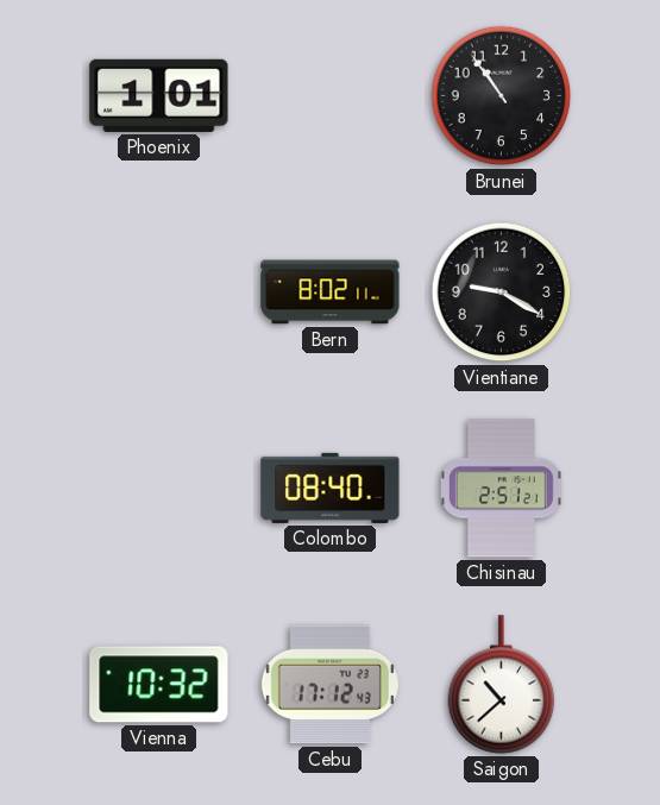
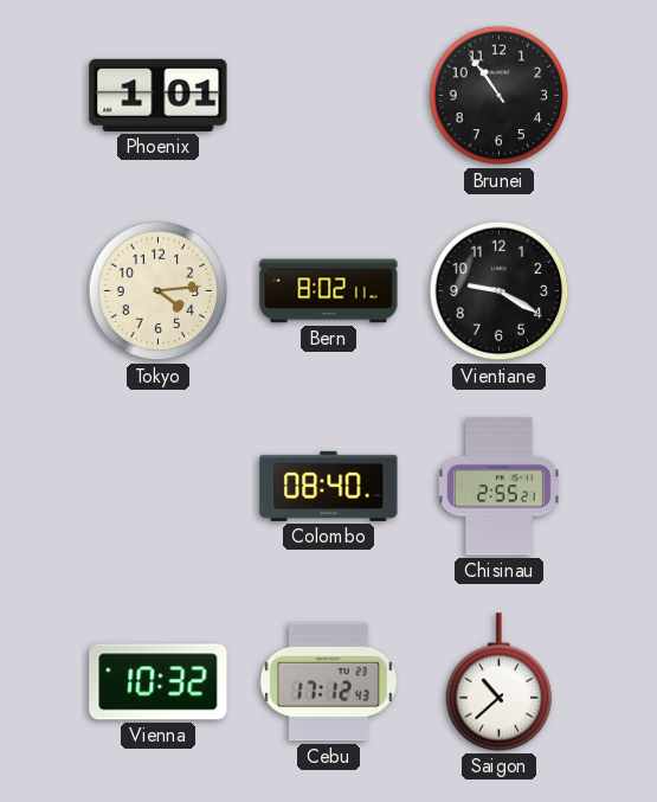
Tokyo: none -> 4:14
Chisinau: 2:51 -> 2:55
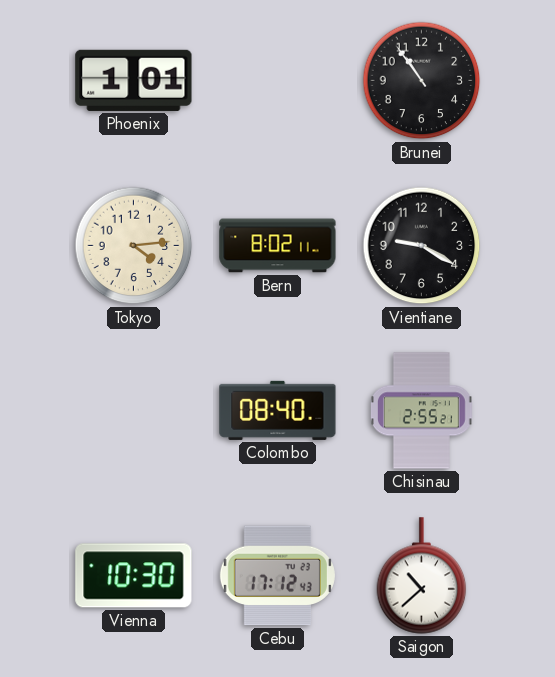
Vienna: 10:32 -> 10:30
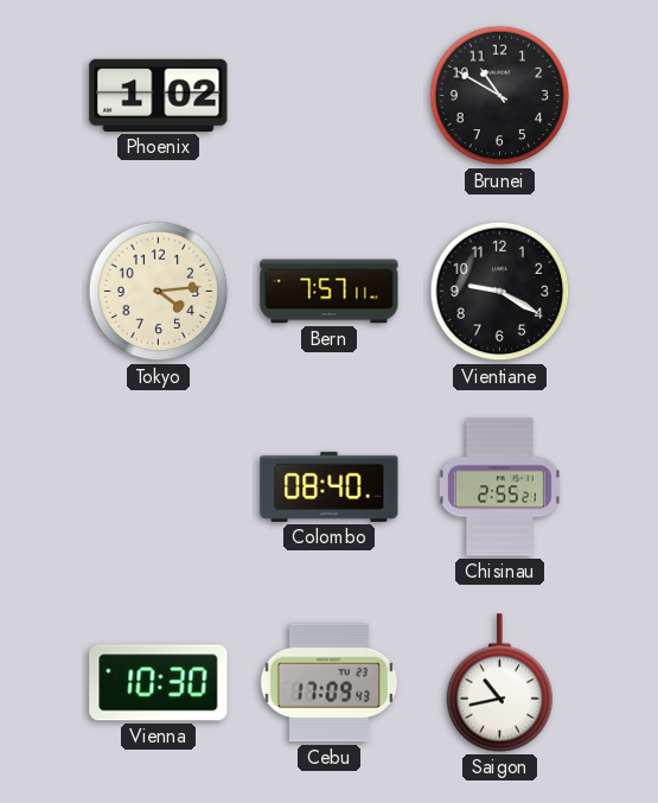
Phoenix: 1:01 -> 1:02
Brunei: 10:54 -> 10:50
Bern: 8:02 -> 7:57
Cebu: 17:12 -> 17:09
Saigon: 10:38 -> 10:43
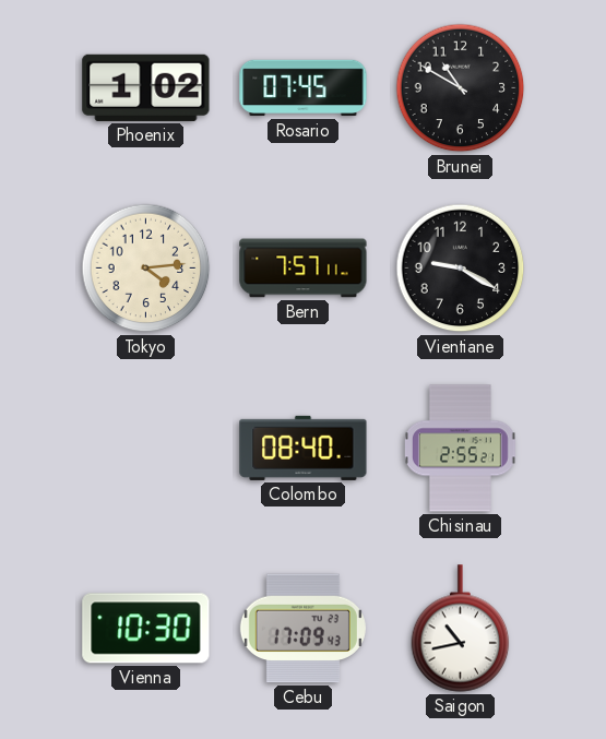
Rosario: none -> 07:45
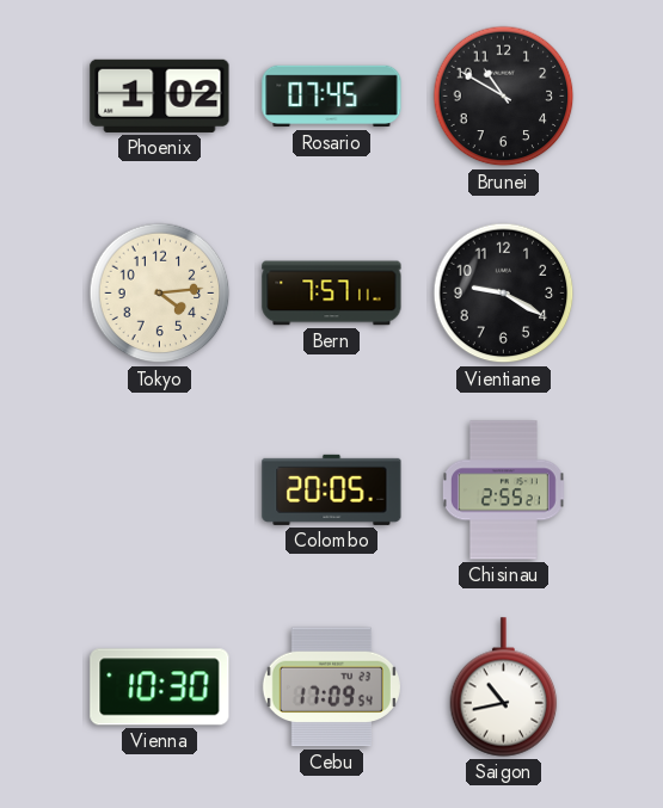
Colombo: 08:40 -> 20:05
Cebu: 17:09:43 -> 17:09:54
